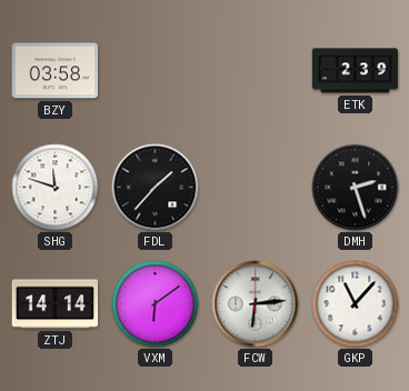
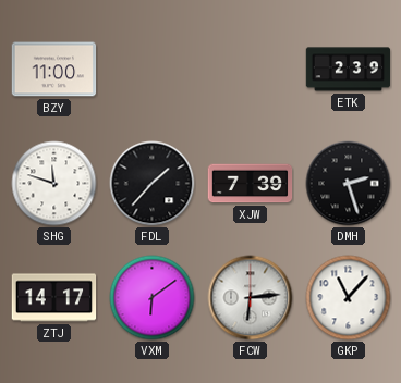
BZY: 03:58 -> 11:00
XJW: none -> 7:39
ZTJ: 14:14 -> 14:17
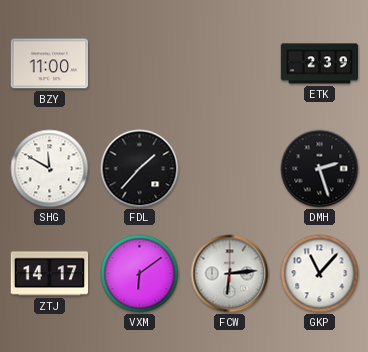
SHG: 11:48 -> 11:50
XJW: 7:39 -> none
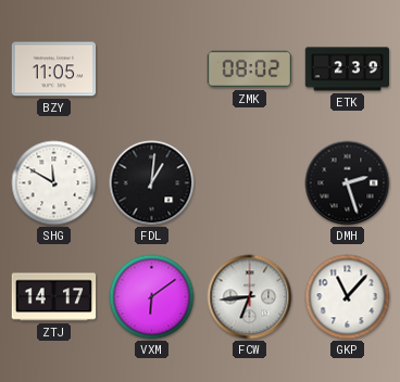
BZY: 11:00 -> 11:05
ZMK: none -> 08:02
FDL: 1:37 -> 1:01
FCW: 6:14 -> 6:44
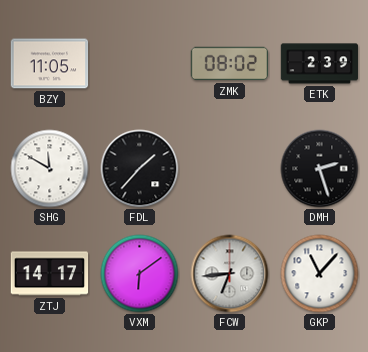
FDL: 1:01 -> 1:37
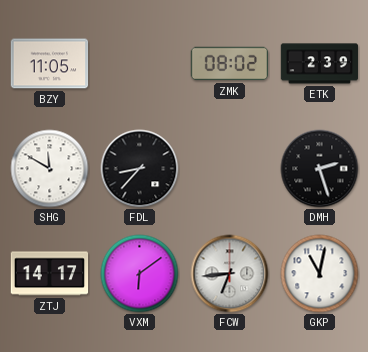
FDL: 1:37 -> 8:37
GKP: 11:07 -> 11:02
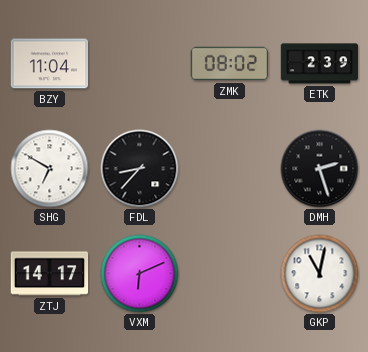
BZY: 11:05 -> 11:04
SHG: 11:50 -> 6:50
VXM: 6:09 -> 6:11
FCW: 6:44 -> none
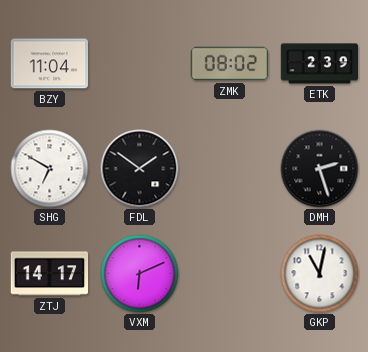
FDL: 8:37 -> 1:51
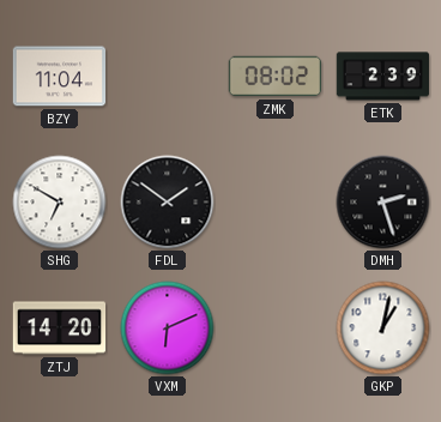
ZTJ: 14:17 -> 14:20
GKP: 11:02 -> 1:02
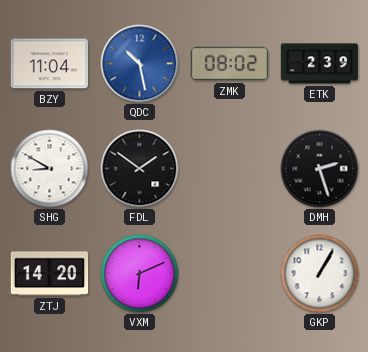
QDC: none -> 10:28
SHG: 6:50 -> 8:50
GKP: 1:02 -> 1:05
